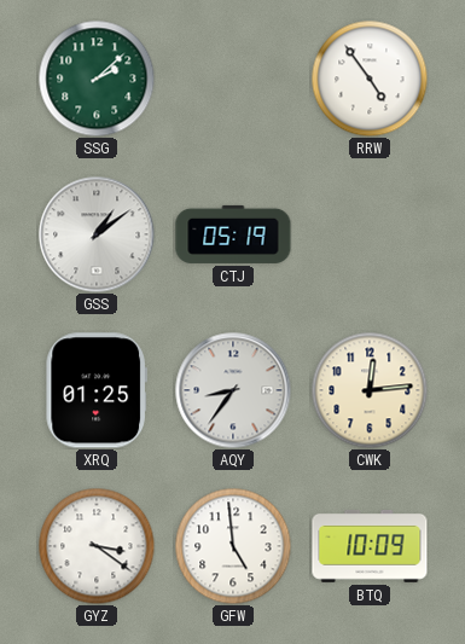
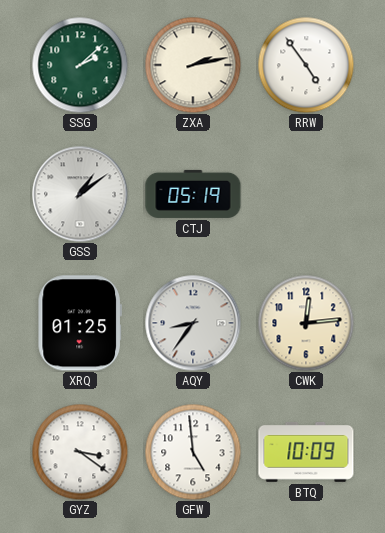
ZXA: none -> 2:13
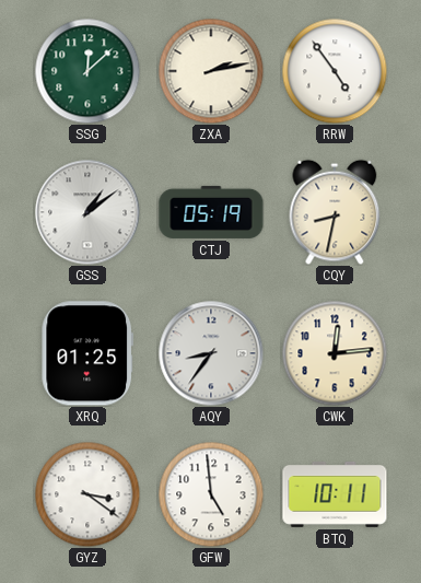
SSG: 2:08 -> 12:08
CQY: none -> 8:32
BTQ: 10:09 -> 10:11
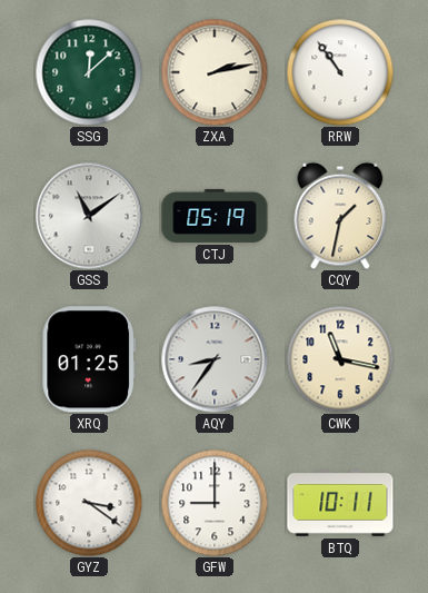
RRW: 4:54 -> 10:54
GSS: 1:09 -> 11:09
CQY: 8:32 -> 1:32
CWK: 12:14 -> 11:17
GFW: 4:59 -> 9:00
